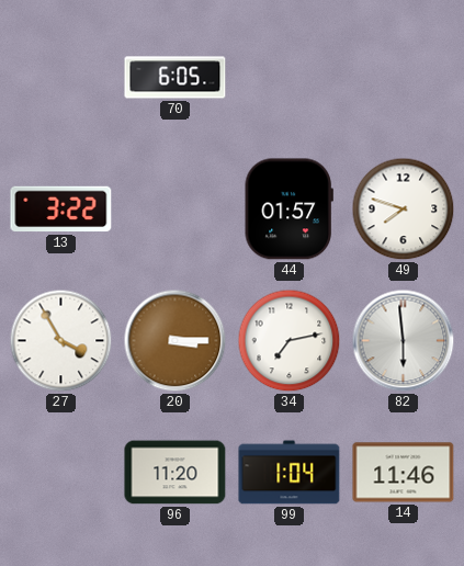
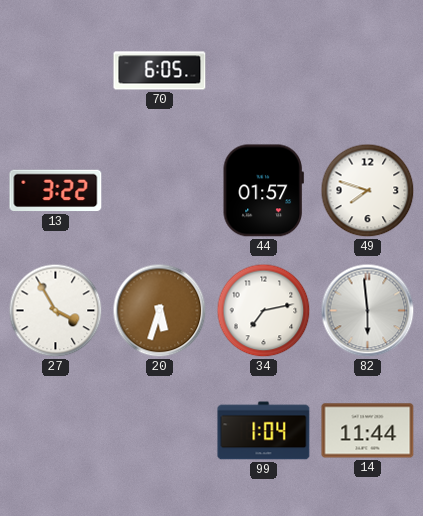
20: 3:15 -> 5:33
96: 11:20 -> none
14: 11:46 -> 11:44
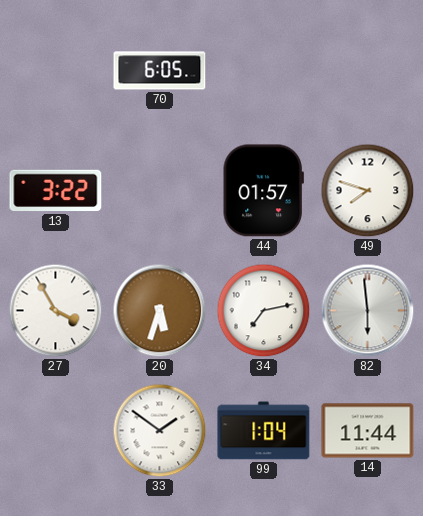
33: none -> 1:51
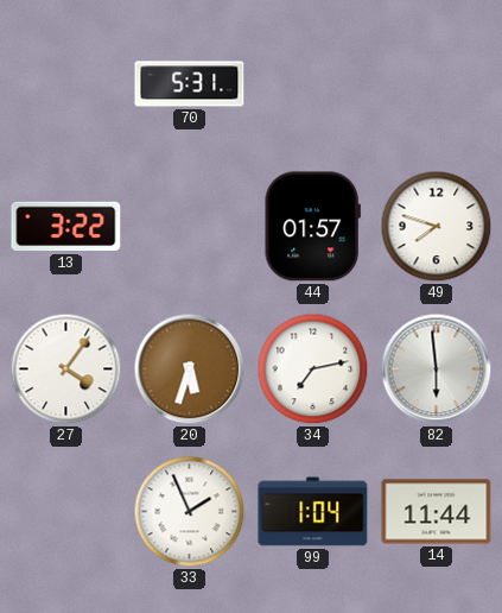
70: 6:05 -> 5:31
27: 3:55 -> 4:06
33: 1:51 -> 1:56
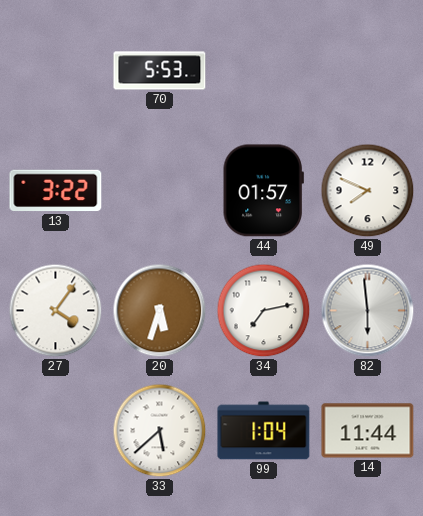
70: 5:31 -> 5:53
49: 7:48 -> 7:49
33: 1:56 -> 5:38
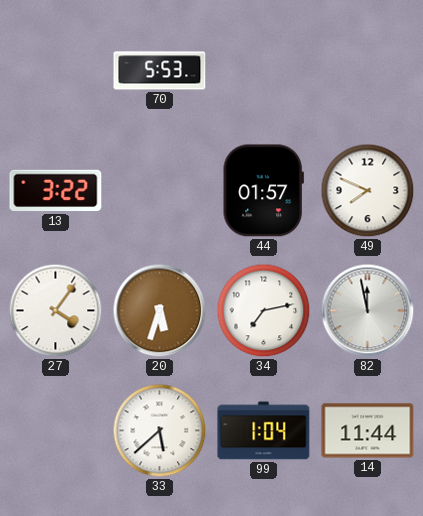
82: 5:59 -> 11:58
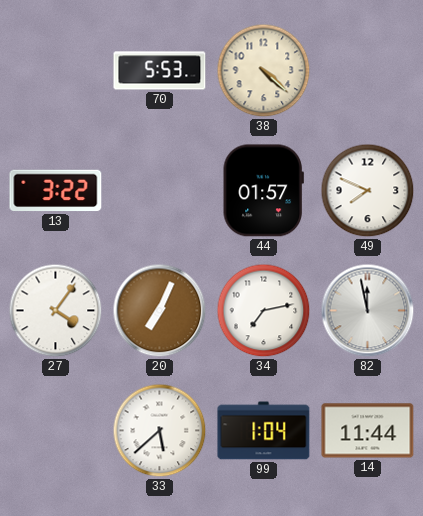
38: none -> 4:22
20: 5:33 -> 7:04
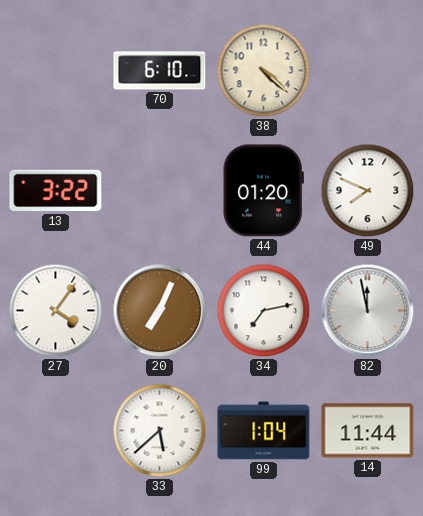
70: 5:53 -> 6:10
44: 01:57 -> 01:20
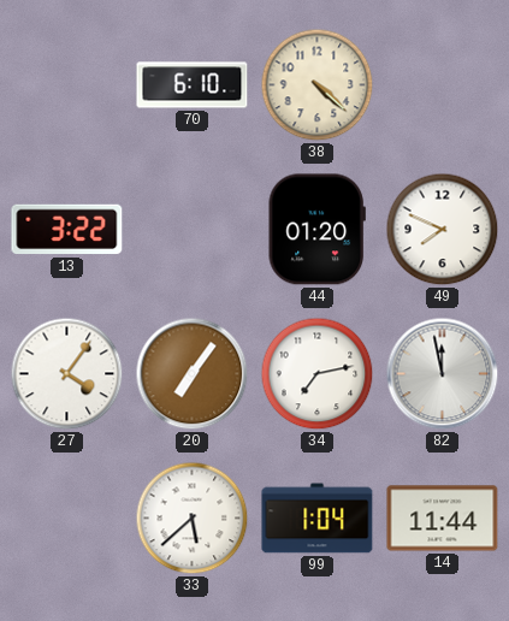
20: 7:04 -> 7:06
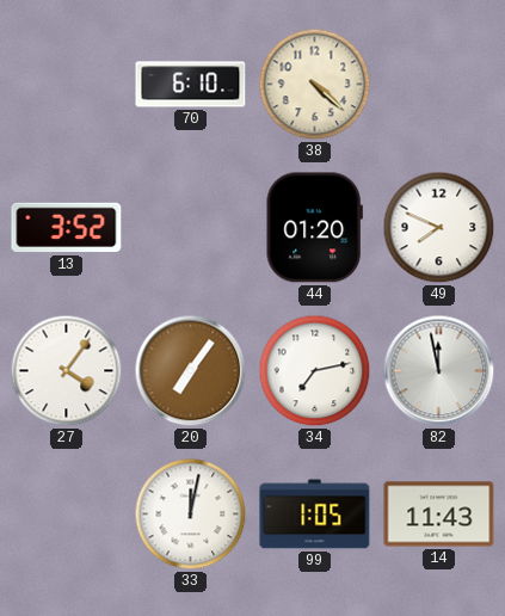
13: 3:22 -> 3:52
33: 5:38 -> 12:02
99: 1:04 -> 1:05
14: 11:44 -> 11:43
